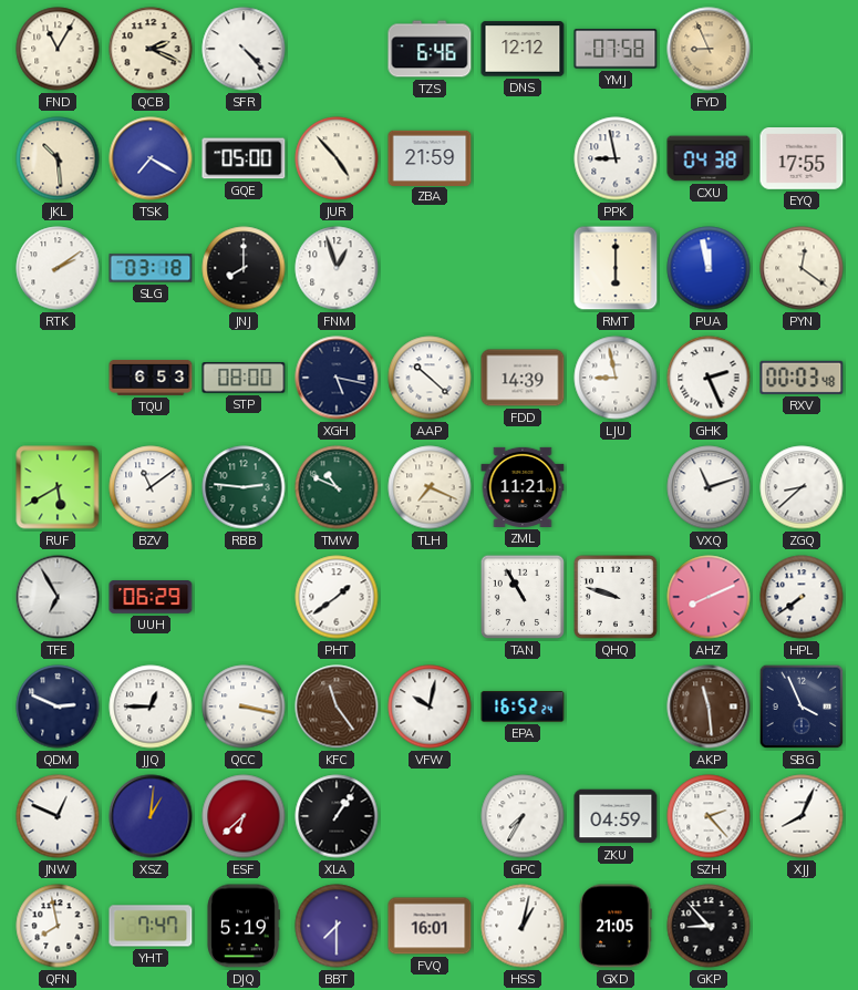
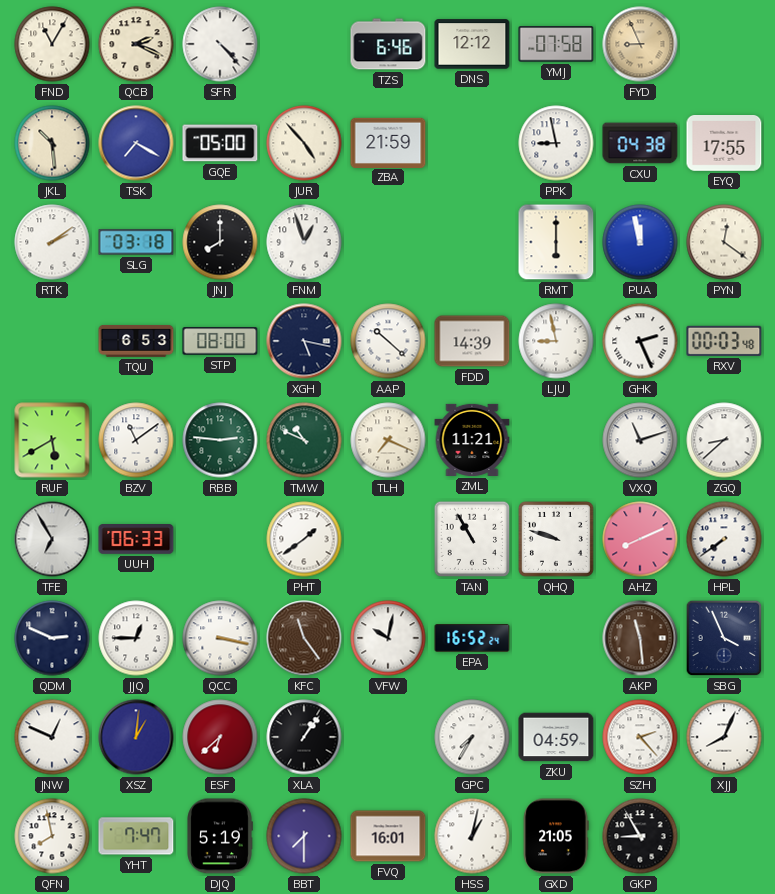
UUH: 06:29 -> 06:33
GKP: 8:53 -> 8:55
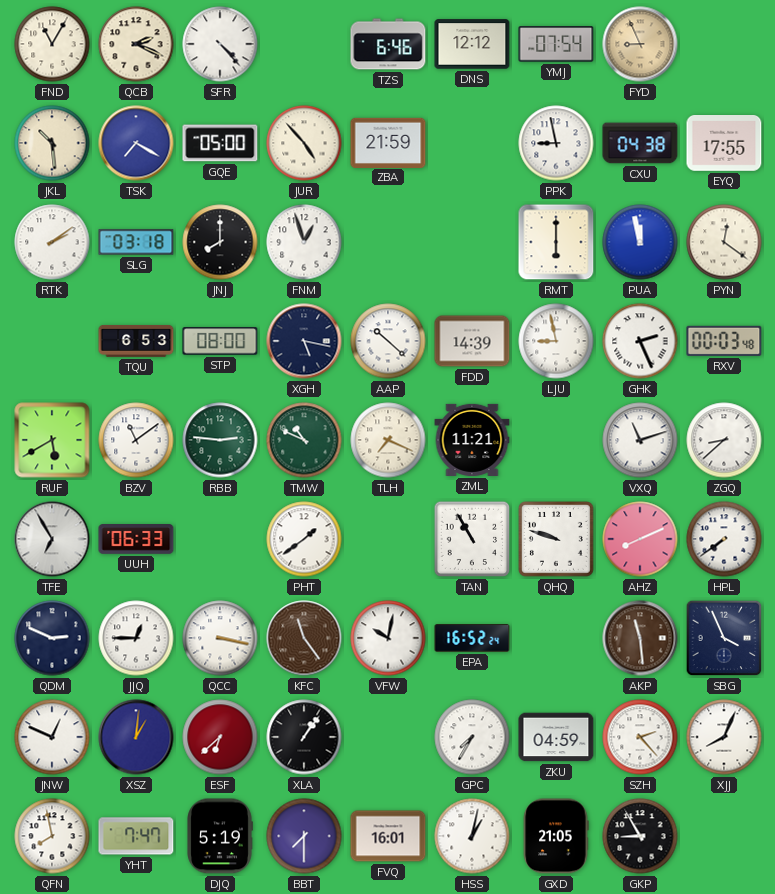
YMJ: 07:58 -> 07:54
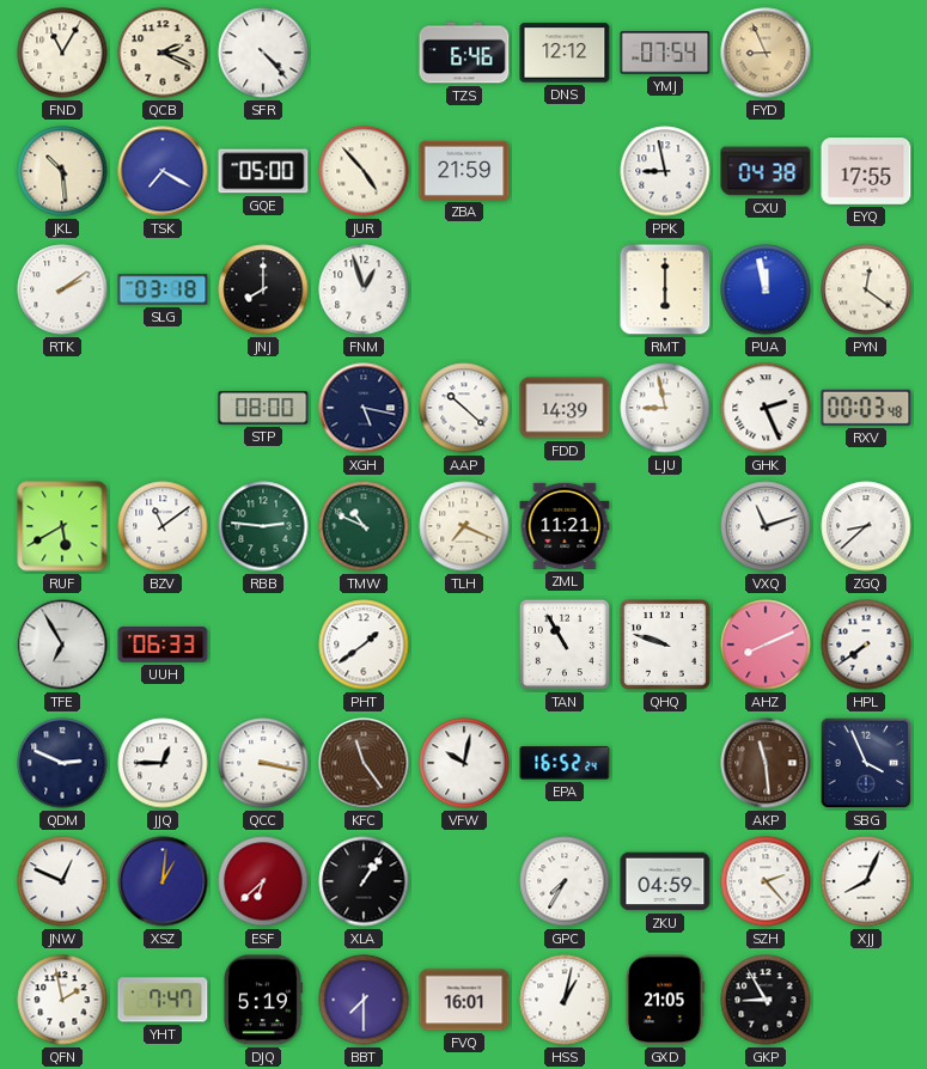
TQU: 6:53 -> none
QFN: 7:58 -> 1:58
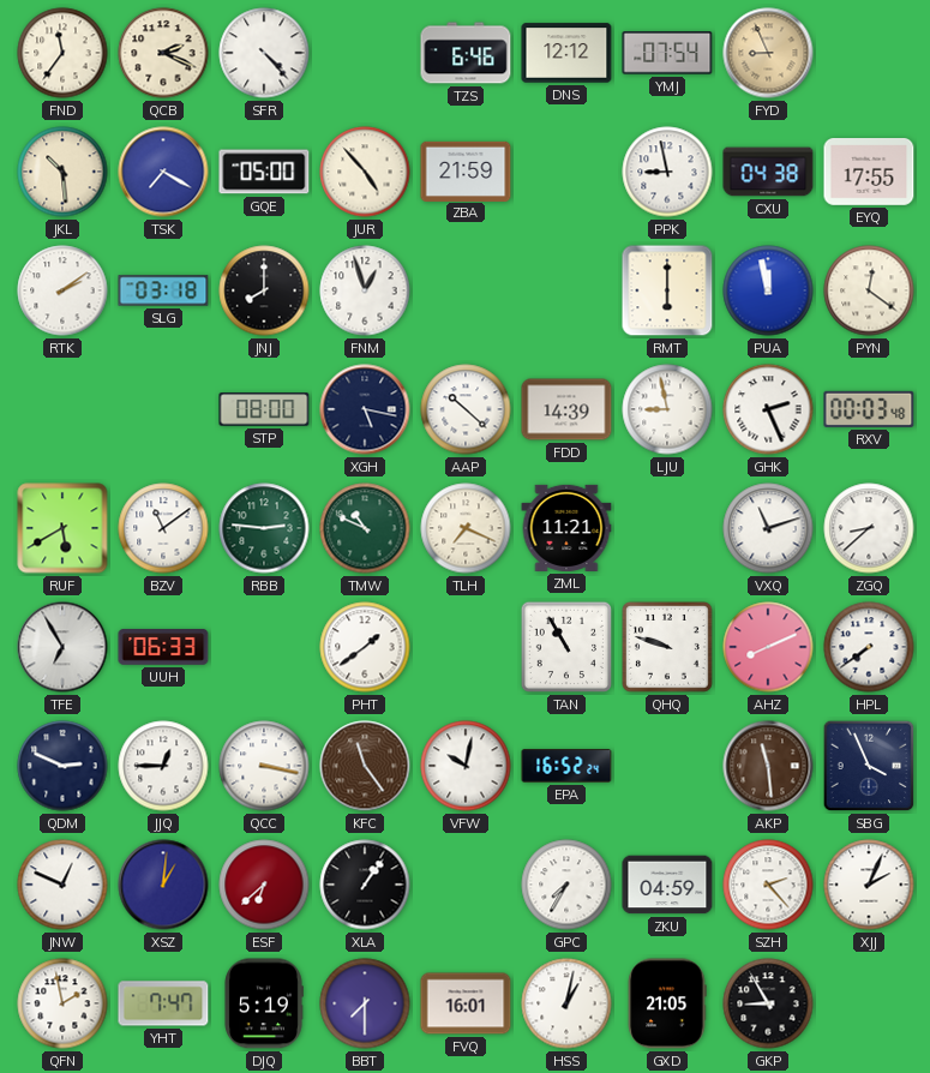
FND: 11:05 -> 11:36
XJJ: 8:04 -> 2:04
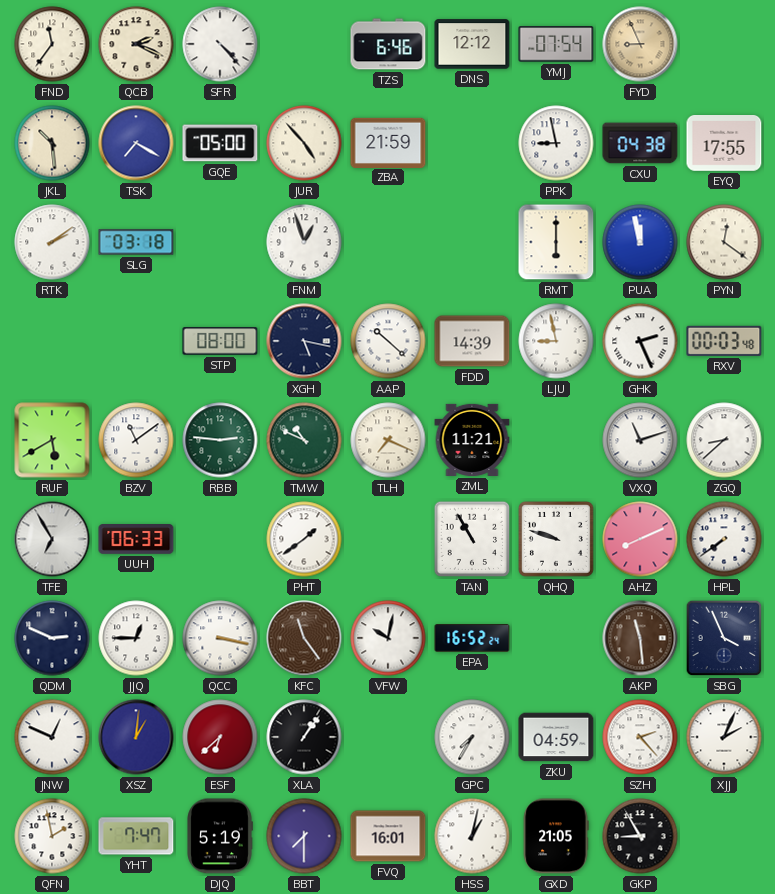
JNJ: 8:00 -> none
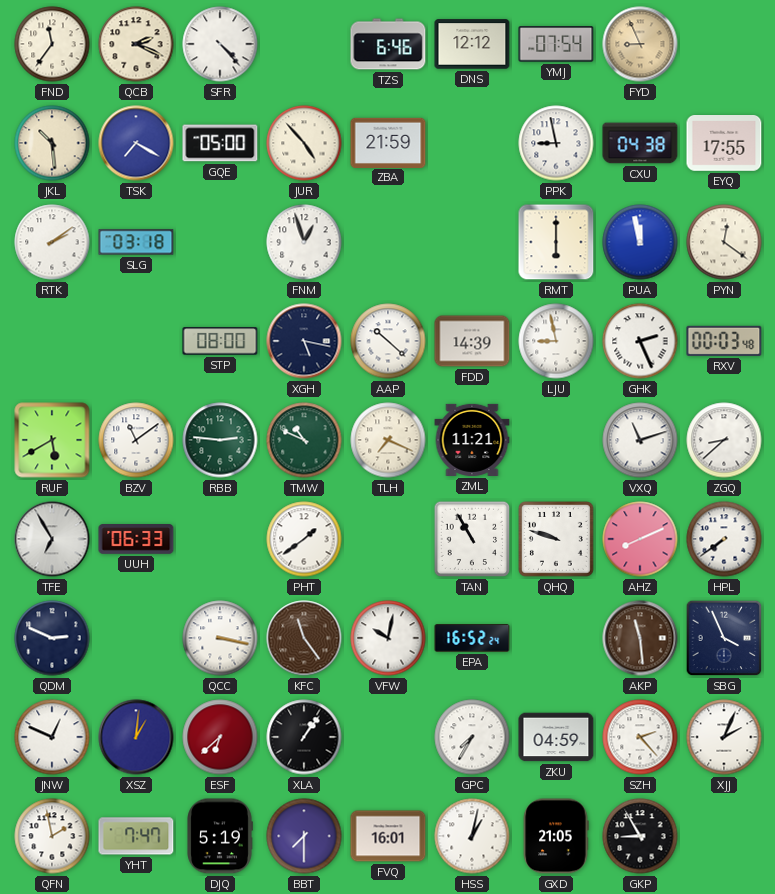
JJQ: 12:45 -> none
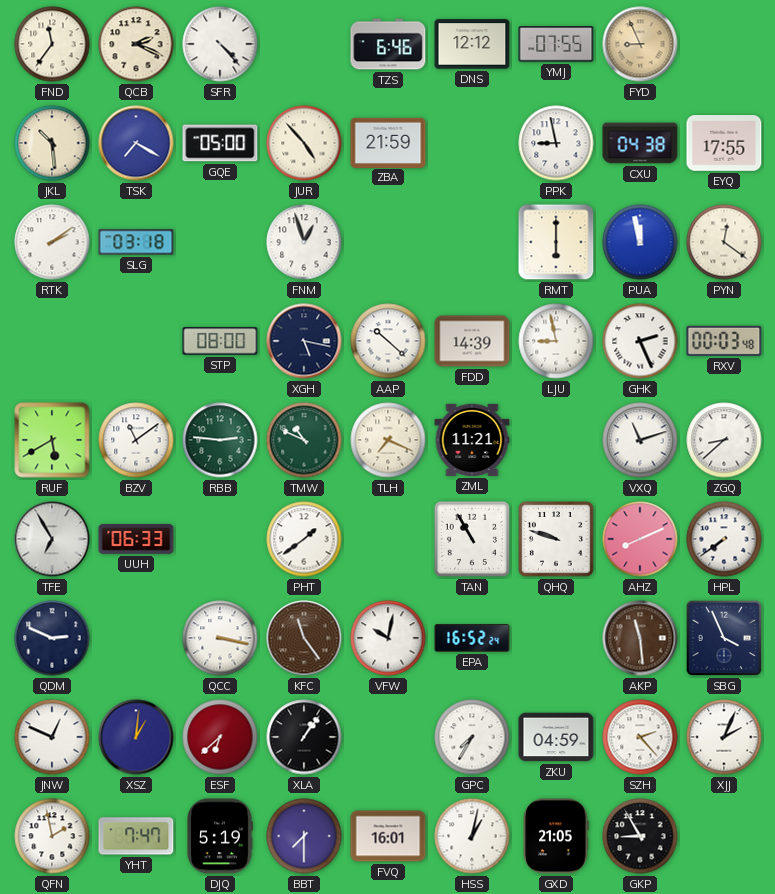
YMJ: 07:54 -> 07:55
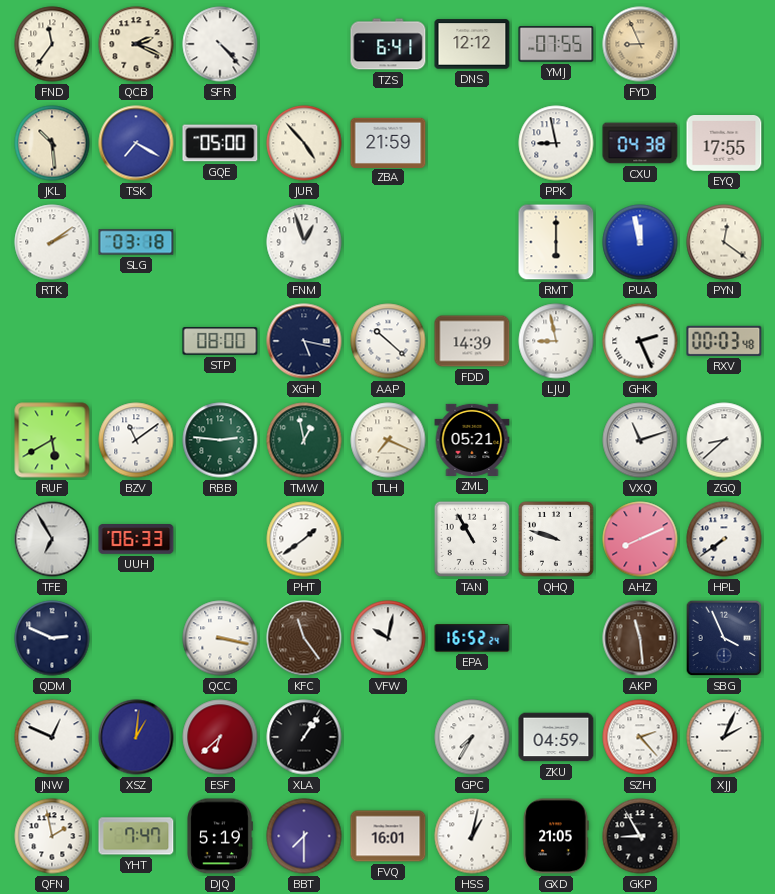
TZS: 6:46 -> 6:41
TMW: 10:49 -> 12:58
ZML: 11:21 -> 05:21
